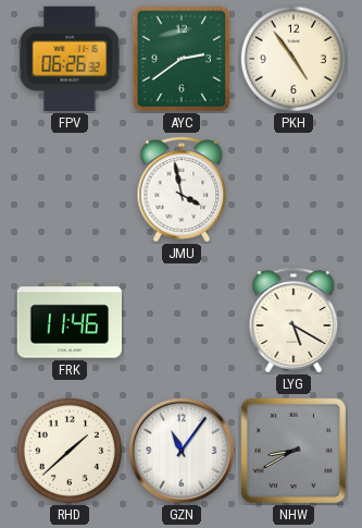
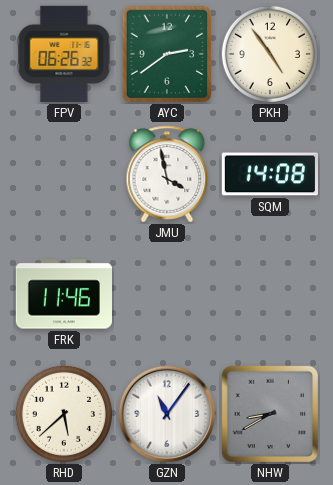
SQM: none -> 14:08
LYG: 5:20 -> none
RHD: 1:38 -> 5:38
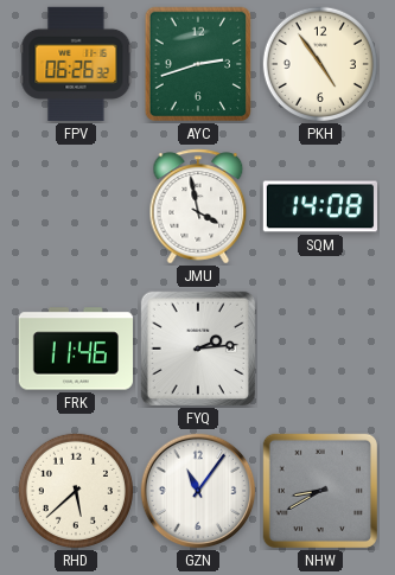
AYC: 2:39 -> 2:42
FYQ: none -> 2:14
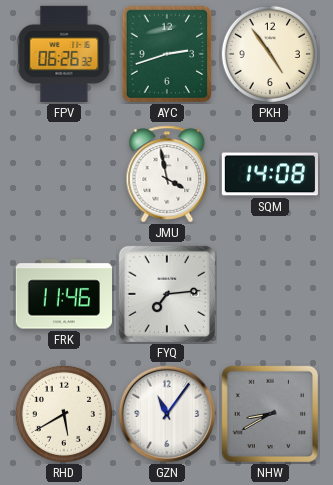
FYQ: 2:14 -> 7:14
RHD: 5:38 -> 5:40
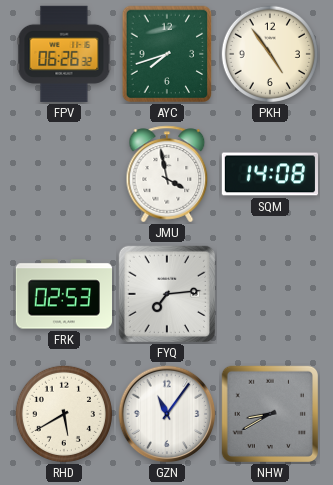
AYC: 2:42 -> 7:42
FRK: 11:46 -> 02:53
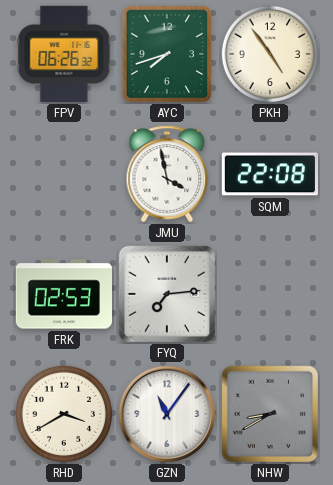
SQM: 14:08 -> 22:08
RHD: 5:40 -> 3:40
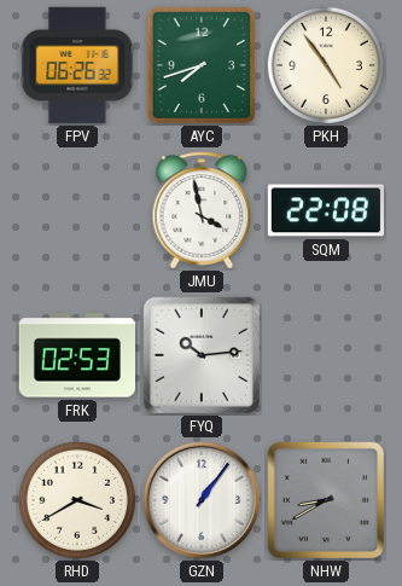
FYQ: 7:14 -> 10:14
GZN: 11:06 -> 1:06
